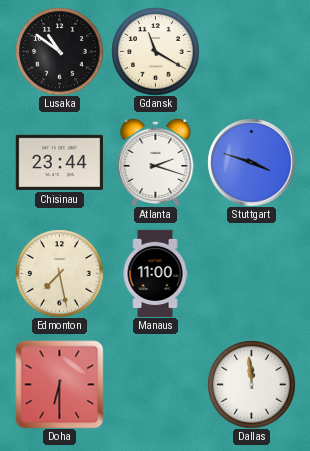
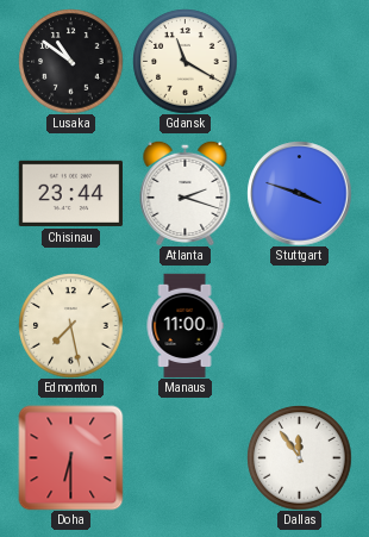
Dallas: 11:59 -> 11:54
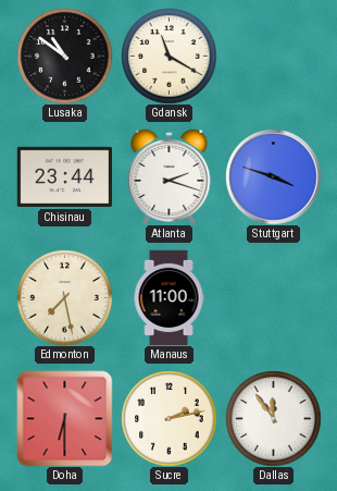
Sucre: none -> 2:13
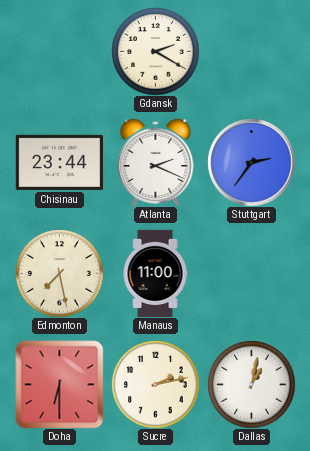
Lusaka: 10:51 -> none
Gdansk: 11:20 -> 2:20
Atlanta: 2:18 -> 2:19
Stuttgart: 3:48 -> 2:36
Dallas: 11:54 -> 1:02
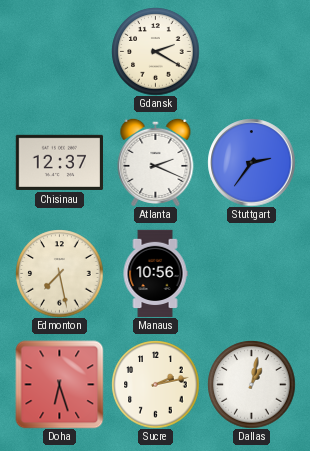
Chisinau: 23:44 -> 12:37
Manaus: 11:00 -> 10:56
Doha: 6:30 -> 6:27
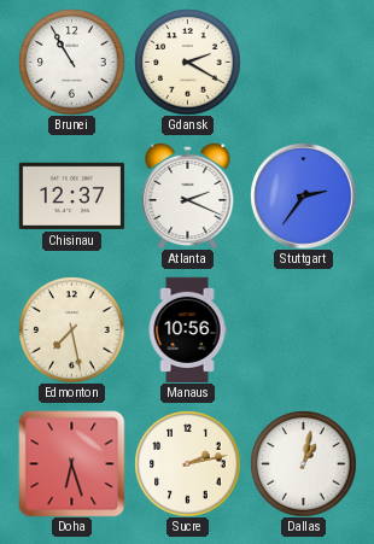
Brunei: none -> 10:55
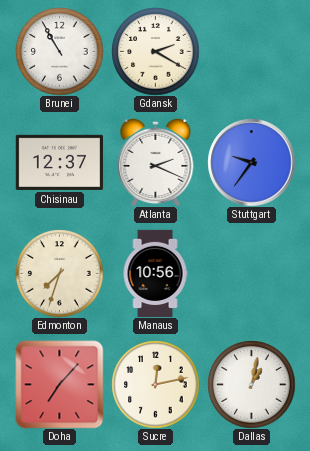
Stuttgart: 2:36 -> 9:36
Edmonton: 7:28 -> 7:33
Doha: 6:27 -> 7:07
Sucre: 2:13 -> 12:13
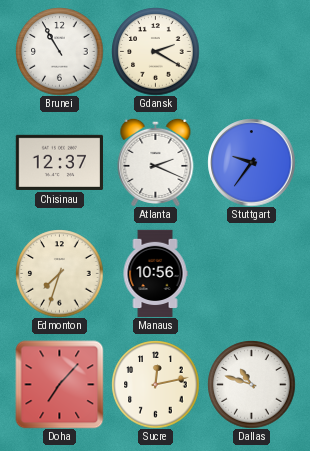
Dallas: 1:02 -> 10:48
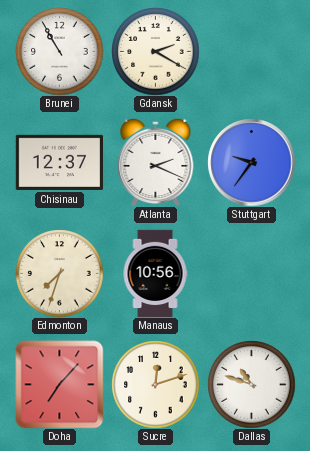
Sucre: 12:13 -> 12:12
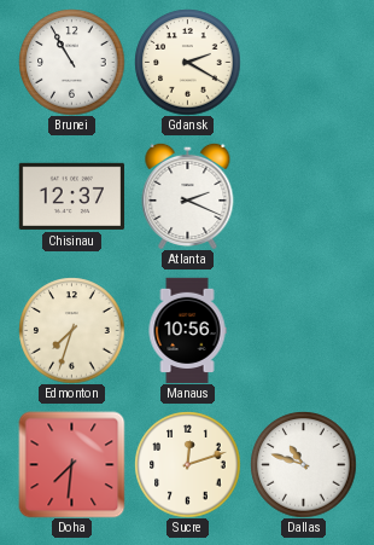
Stuttgart: 9:36 -> none
Doha: 7:07 -> 7:31
